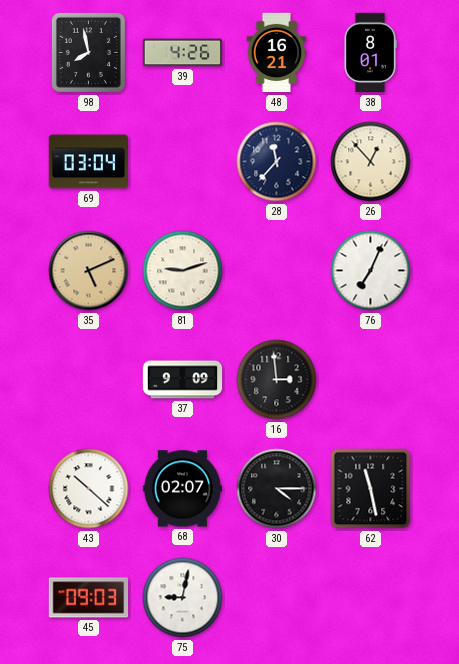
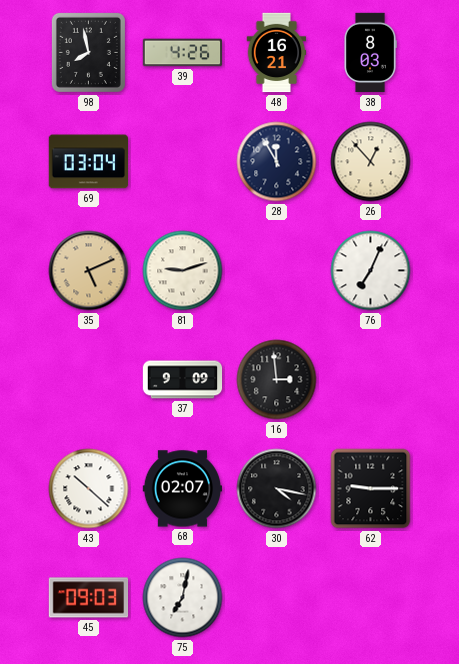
38: 8:01 -> 8:03
28: 11:37 -> 11:55
30: 4:15 -> 4:17
62: 11:28 -> 9:15
75: 9:02 -> 7:02
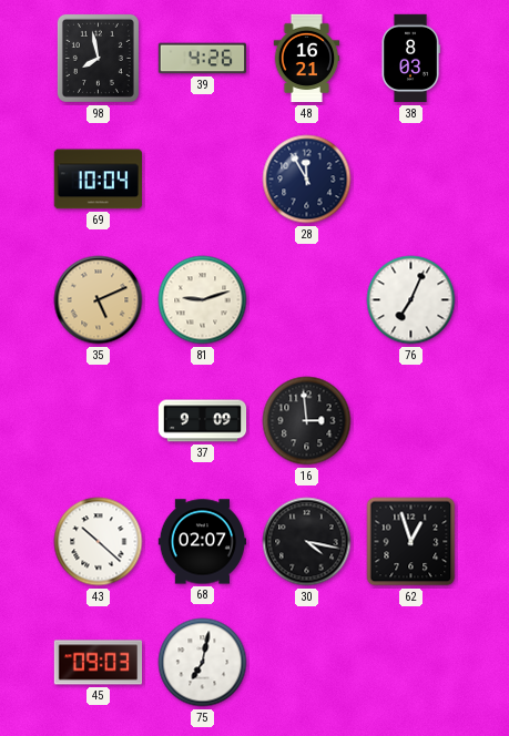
69: 03:04 -> 10:04
26: 12:53 -> none
62: 9:15 -> 12:57
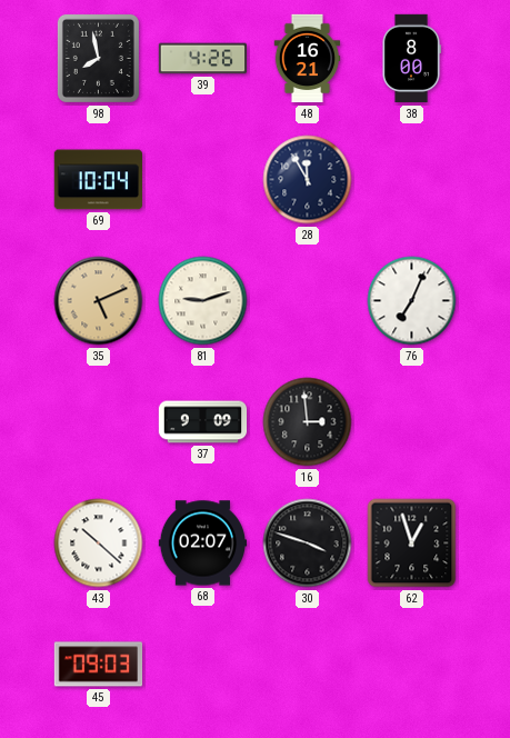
38: 8:03 -> 8:00
30: 4:17 -> 3:48
75: 7:02 -> none
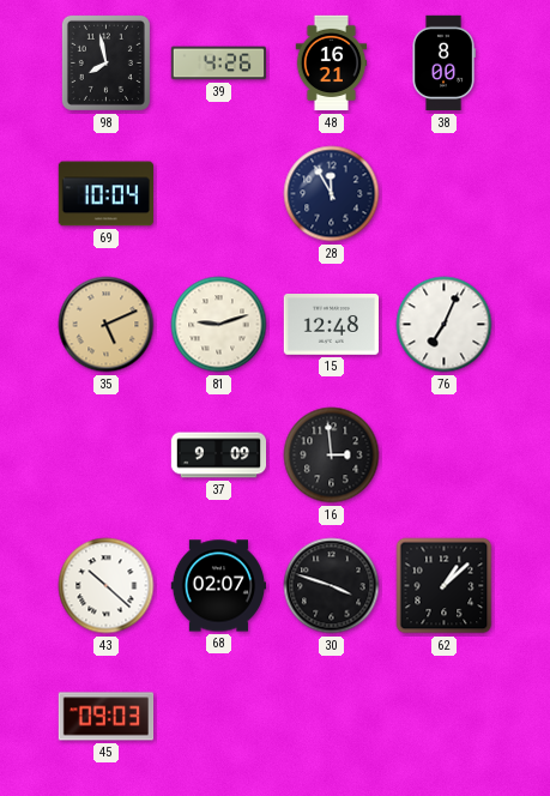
15: none -> 12:48
62: 12:57 -> 1:08
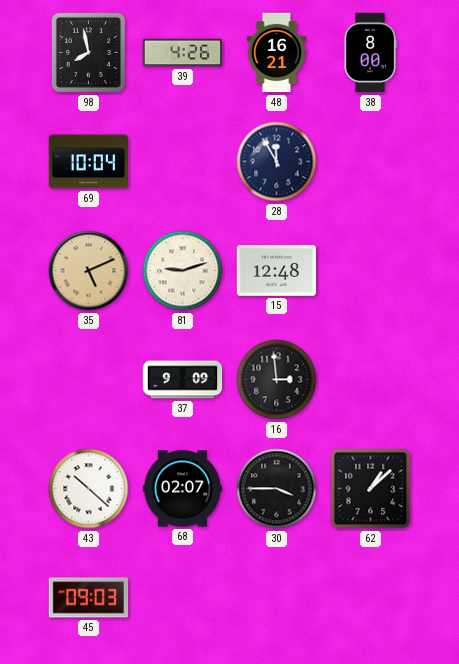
76: 7:04 -> none
30: 3:48 -> 3:45
